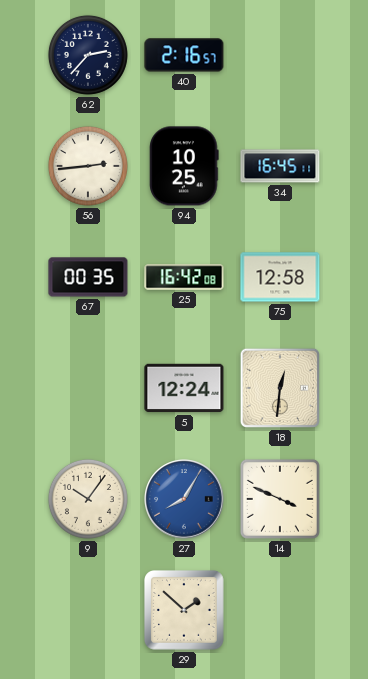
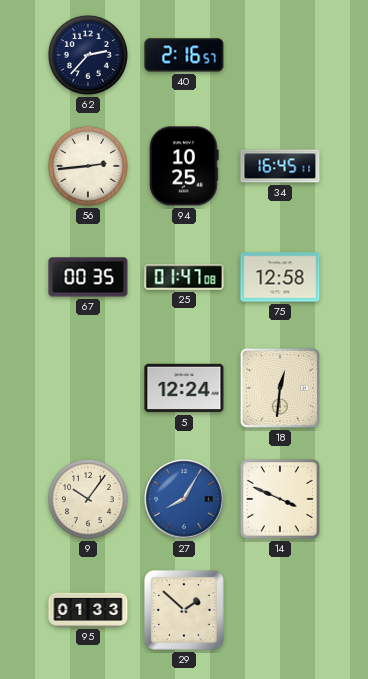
25: 16:42 -> 01:47
95: none -> 01:33
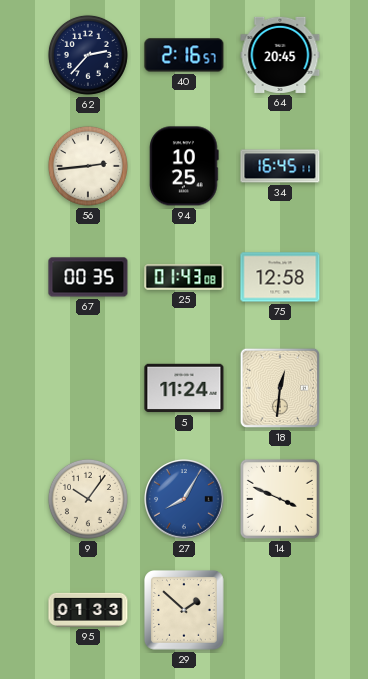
64: none -> 20:45
25: 01:47 -> 01:43
5: 12:24 -> 11:24
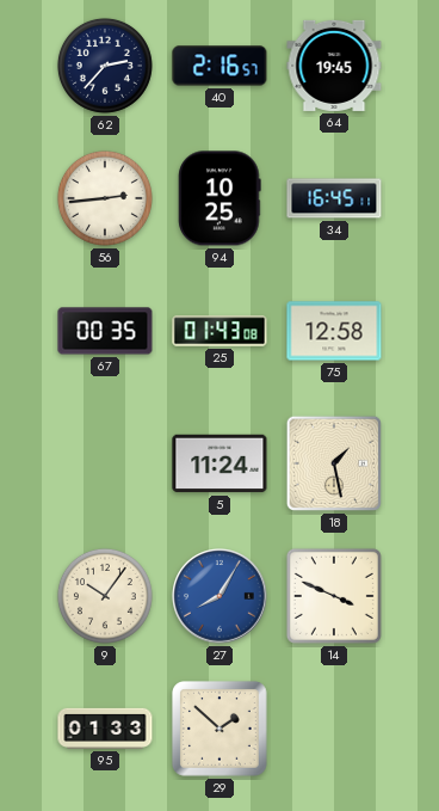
64: 20:45 -> 19:45
18: 12:31 -> 1:28
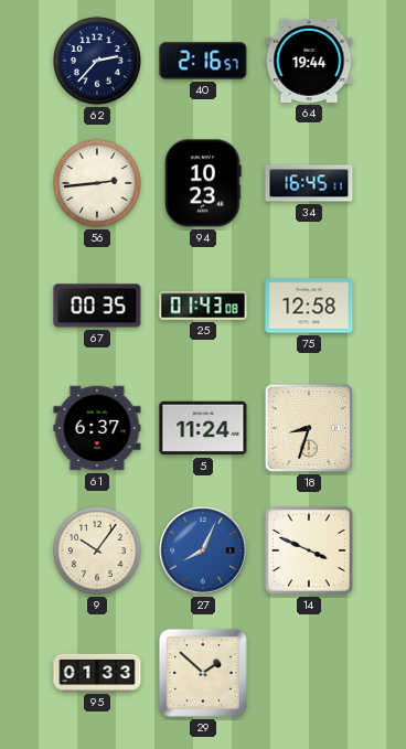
64: 19:45 -> 19:44
94: 10:25 -> 10:23
61: none -> 6:37
18: 1:28 -> 8:33
27: 8:05 -> 8:04
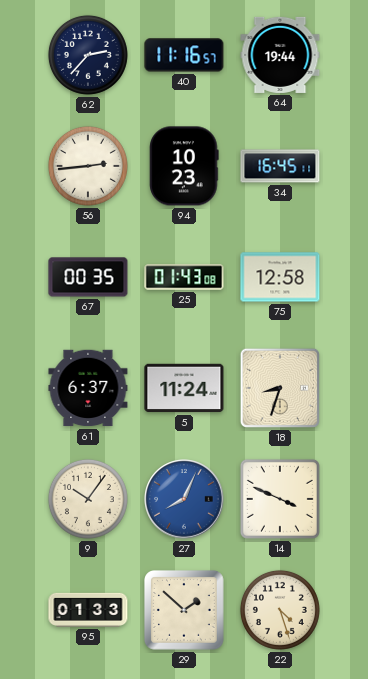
40: 2:16 -> 11:16
22: none -> 4:27
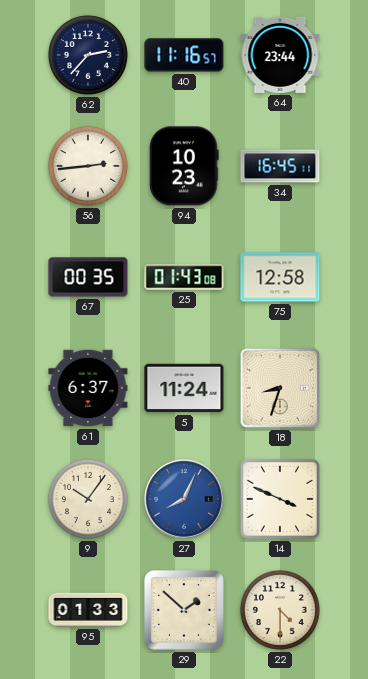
64: 19:44 -> 23:44
22: 4:27 -> 4:30
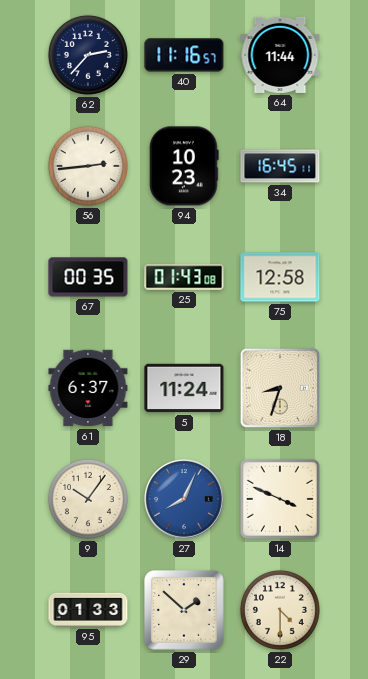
64: 23:44 -> 11:44
